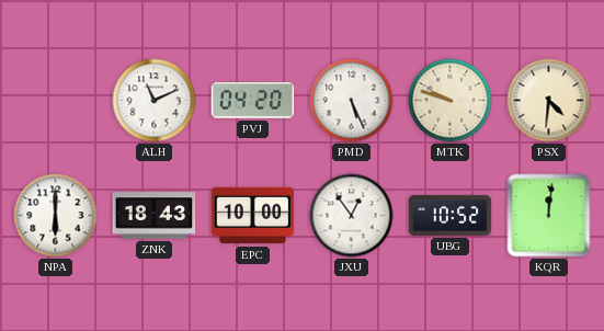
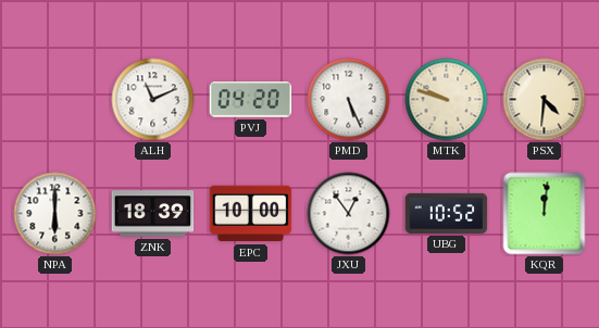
ZNK: 18:43 -> 18:39
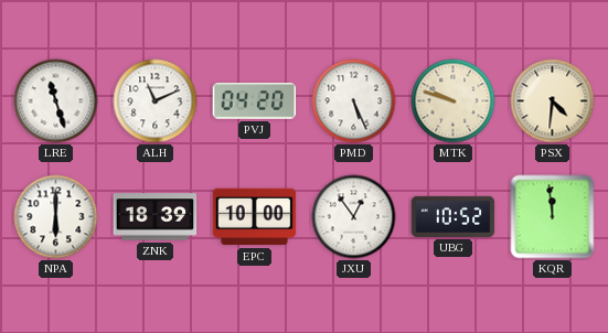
LRE: none -> 11:27
KQR: 12:01 -> 11:59
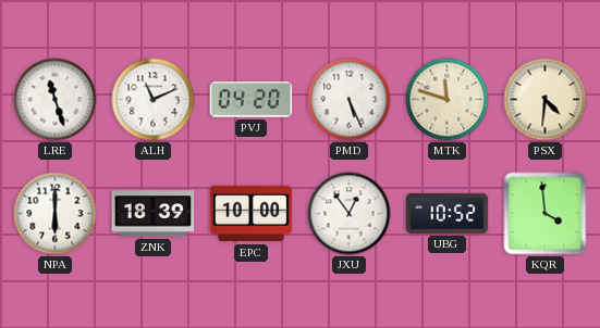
MTK: 9:48 -> 11:48
KQR: 11:59 -> 3:59
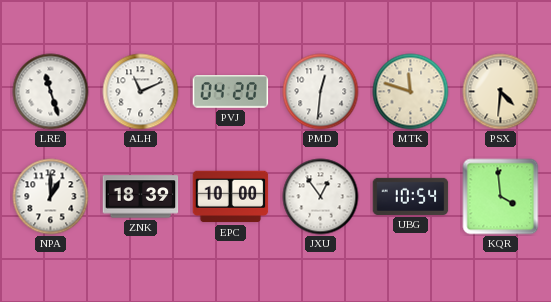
PMD: 5:26 -> 12:31
NPA: 6:00 -> 1:00
UBG: 10:52 -> 10:54
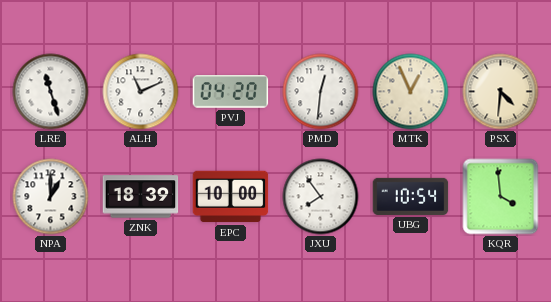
MTK: 11:48 -> 12:56
JXU: 12:54 -> 7:54
